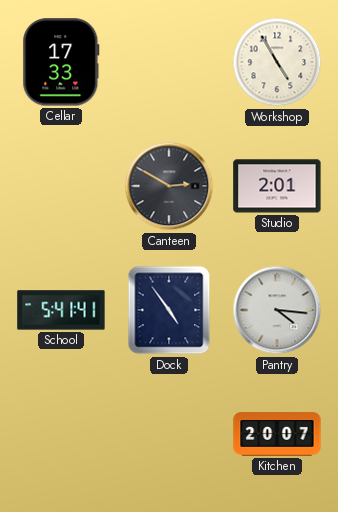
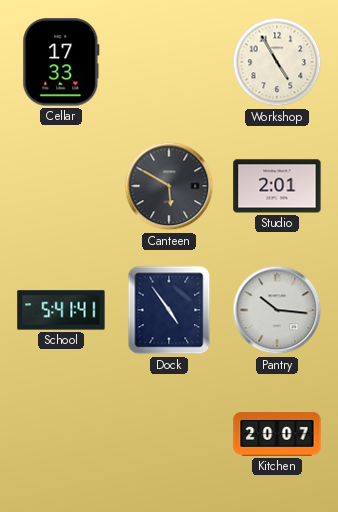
Canteen: 2:50 -> 5:50
Pantry: 4:16 -> 10:16
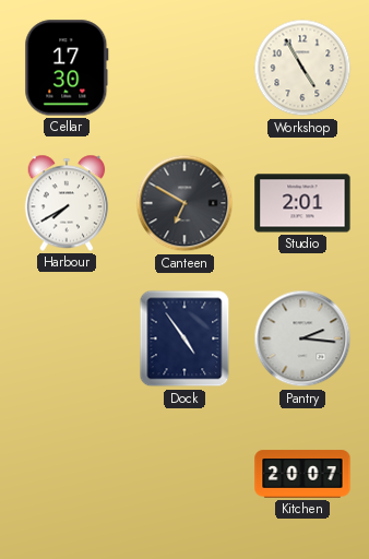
Cellar: 17:33 -> 17:30
Harbour: none -> 7:40
Canteen: 5:50 -> 6:50
School: 5:41 -> none
Pantry: 10:16 -> 2:16
